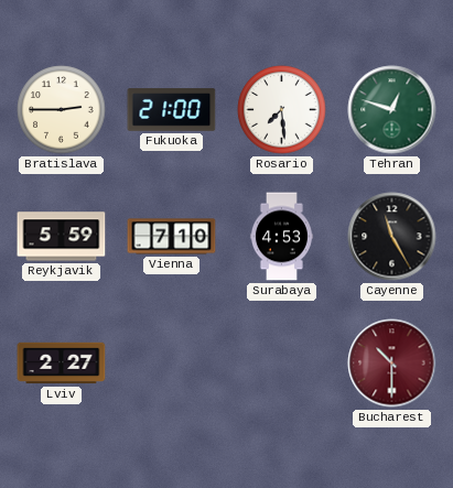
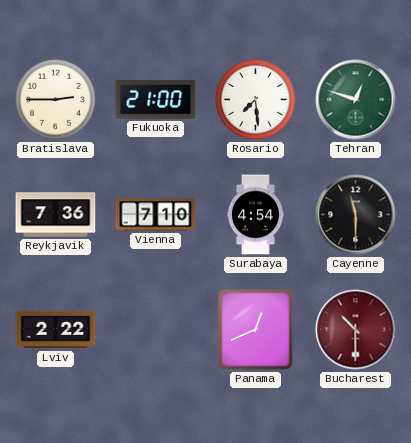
Reykjavik: 5:59 -> 7:36
Surabaya: 4:53 -> 4:54
Cayenne: 11:25 -> 11:30
Lviv: 2:27 -> 2:22
Panama: none -> 12:41
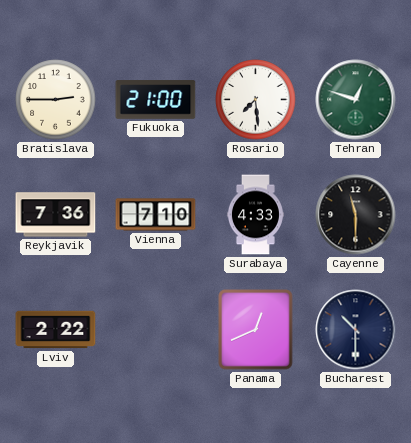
Surabaya: 4:54 -> 4:33
Bucharest dial: burgundy -> navy
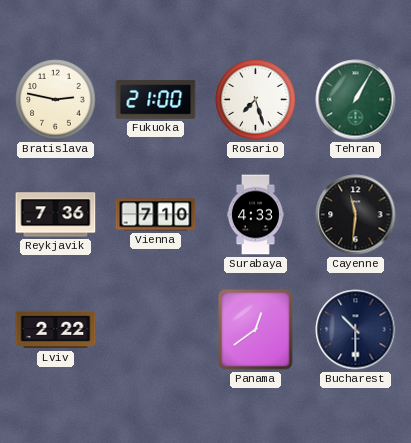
Bratislava: 2:45 -> 2:47
Rosario: 7:29 -> 7:27
Tehran: 12:48 -> 1:05
Cayenne: 11:30 -> 11:31
Panama: 12:41 -> 12:39
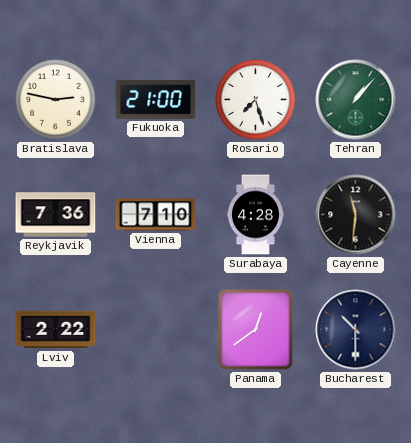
Tehran: 1:05 -> 1:07
Surabaya: 4:33 -> 4:28
